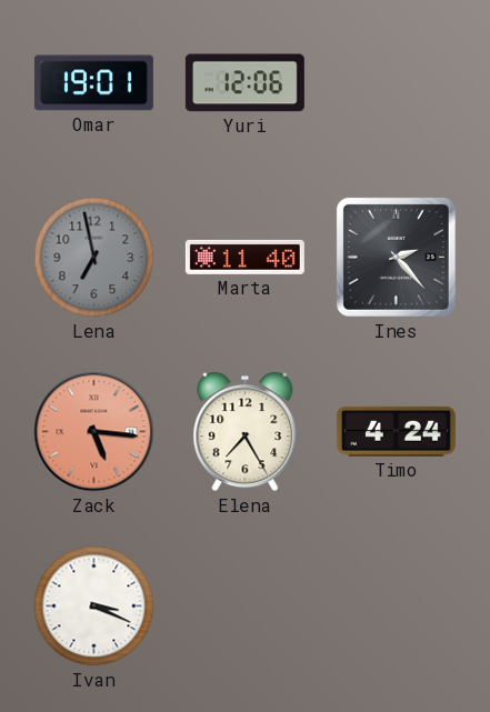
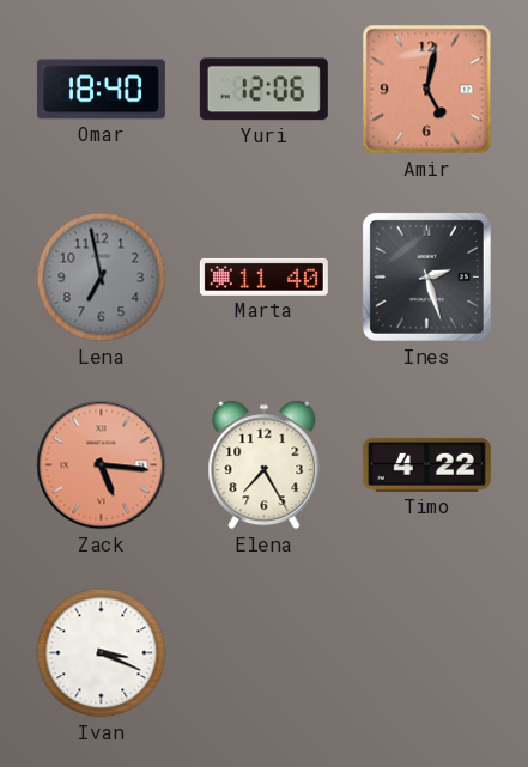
Omar: 19:01 -> 18:40
Amir: none -> 5:02
Ines: 2:23 -> 2:27
Timo: 4:24 -> 4:22
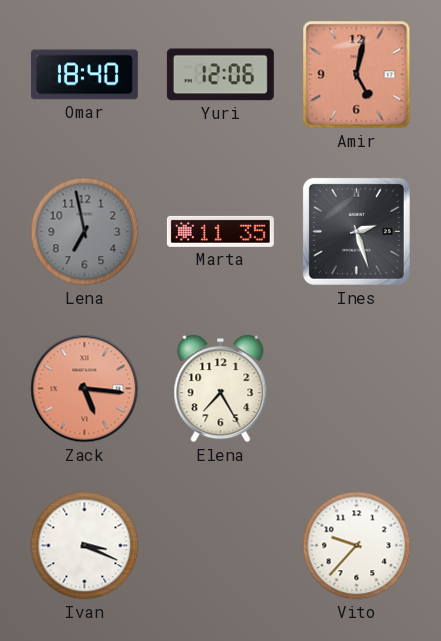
Marta: 11:40 -> 11:35
Timo: 4:22 -> none
Vito: none -> 9:37
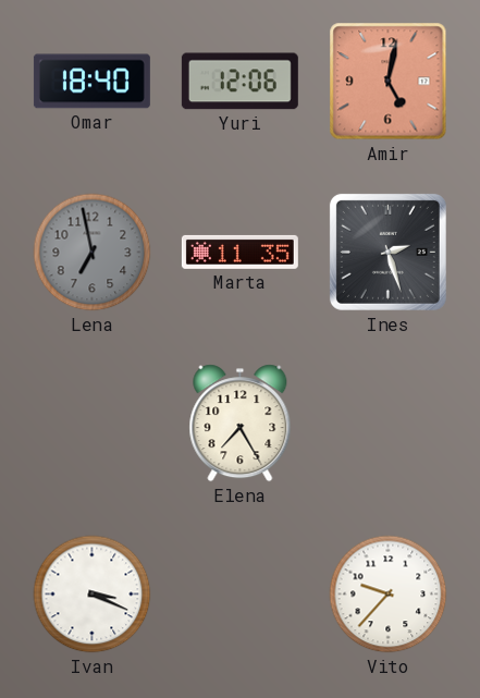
Zack: 5:16 -> none
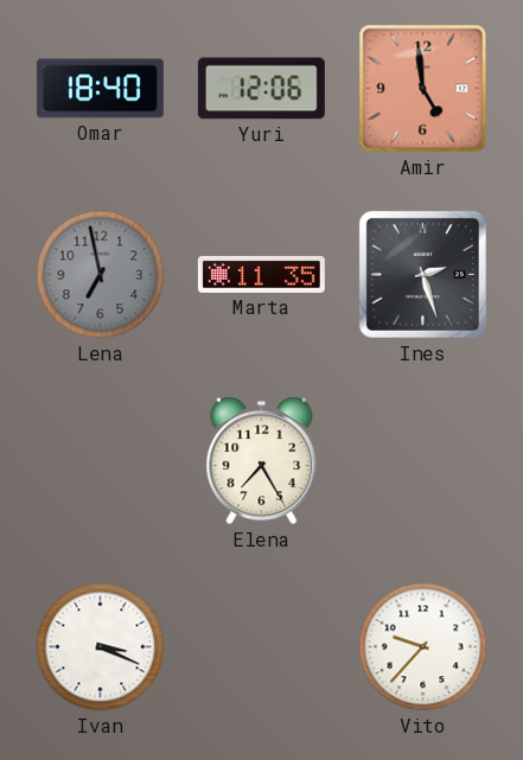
Amir: 5:02 -> 4:59
